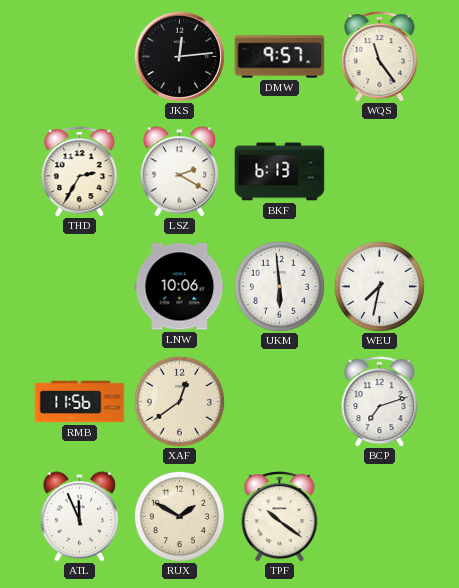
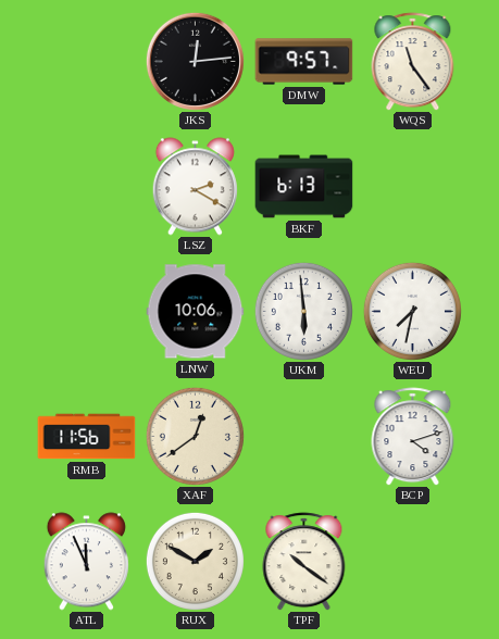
THD: 2:35 -> none
BCP: 7:12 -> 4:12
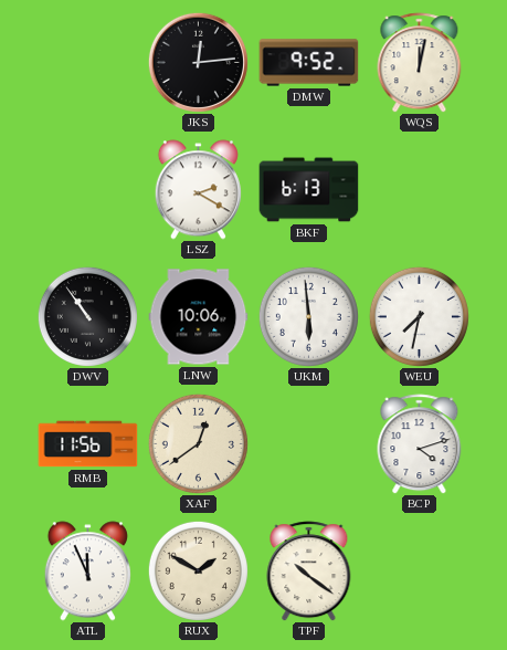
DMW: 9:57 -> 9:52
WQS: 11:24 -> 12:02
DWV: none -> 10:54
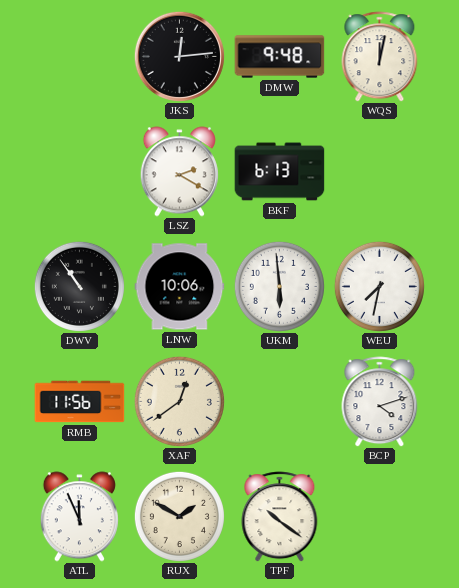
DMW: 9:52 -> 9:48
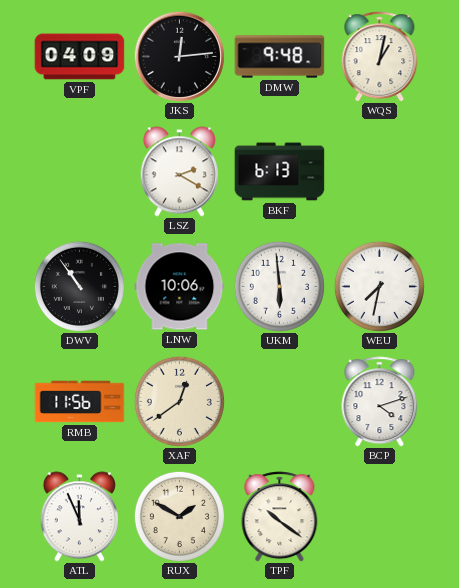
VPF: none -> 04:09
WQS: 12:02 -> 1:02
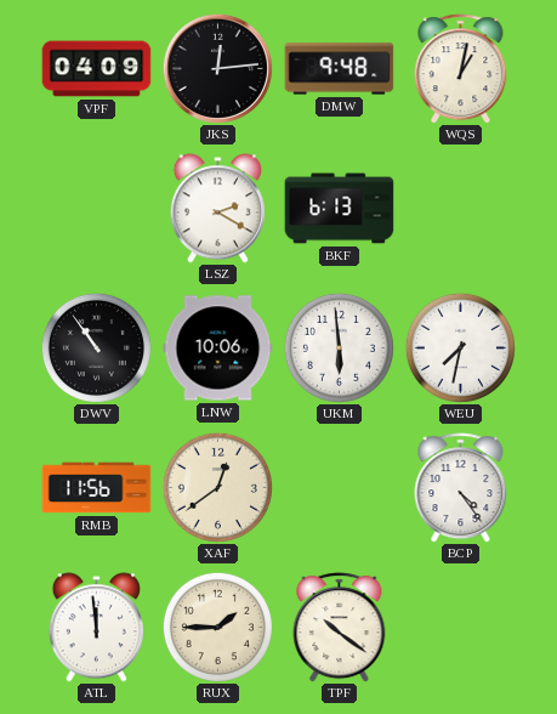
BCP: 4:12 -> 4:24
ATL: 11:56 -> 11:59
RUX: 1:50 -> 1:45
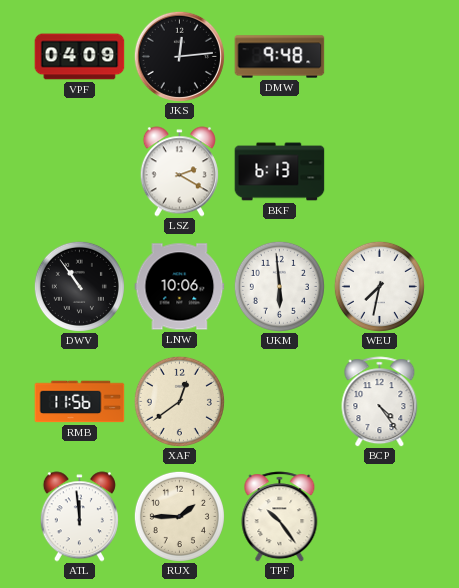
WQS: 1:02 -> none
TPF: 10:21 -> 10:24
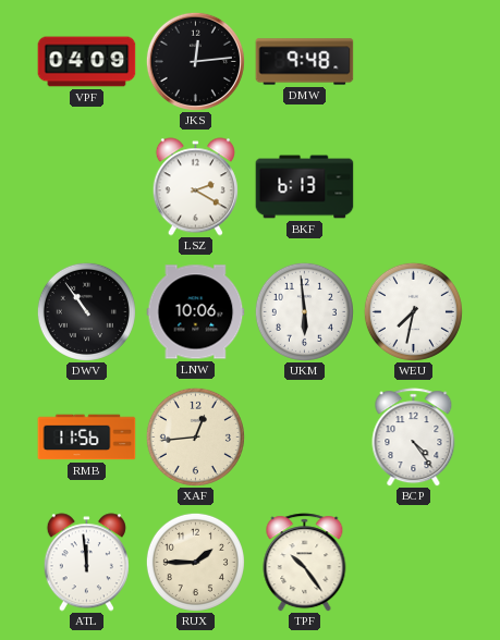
XAF: 12:39 -> 12:44
